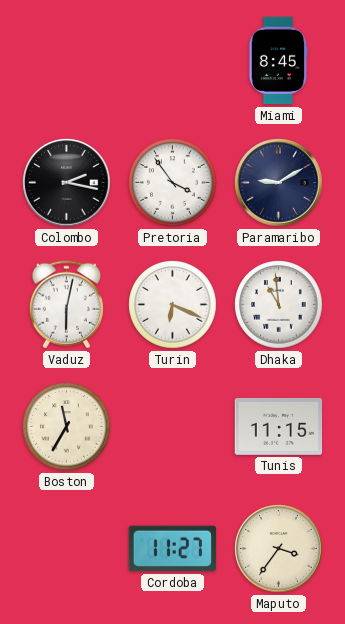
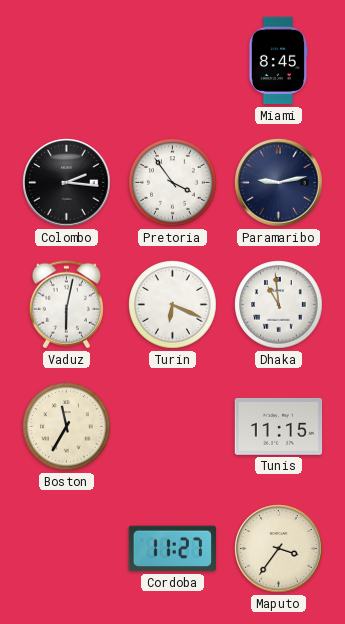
Colombo: 2:17 -> 2:16
Paramaribo: 9:10 -> 9:13
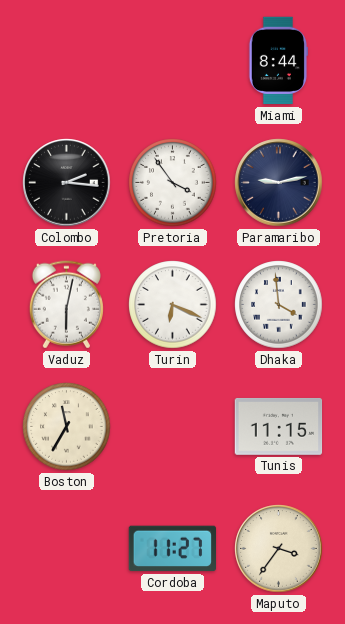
Miami: 8:45 -> 8:44
Dhaka: 10:59 -> 3:59
